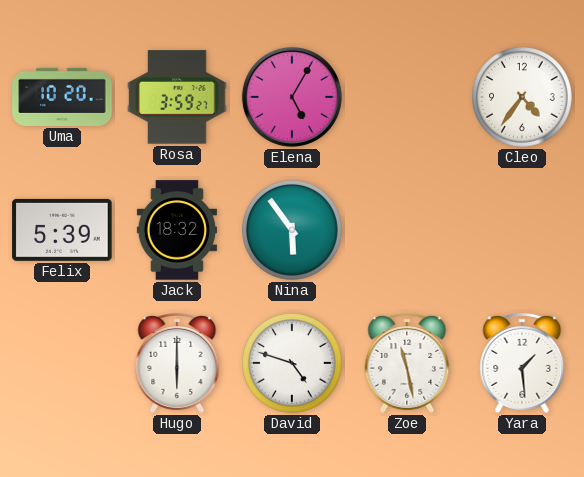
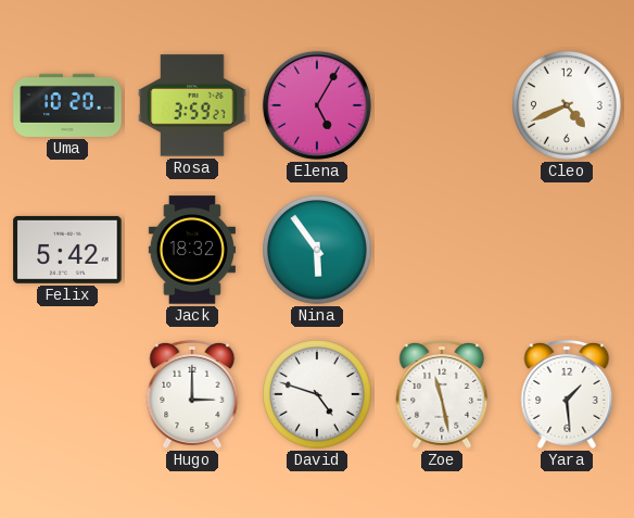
Cleo: 4:36 -> 4:41
Felix: 5:39 -> 5:42
Hugo: 6:00 -> 3:00
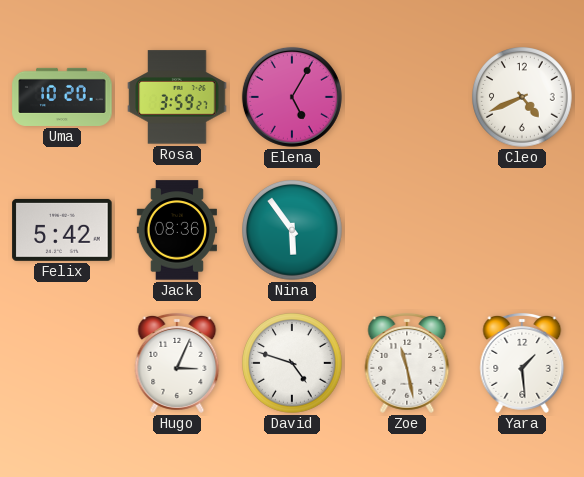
Jack: 18:32 -> 08:36
Hugo: 3:00 -> 3:04
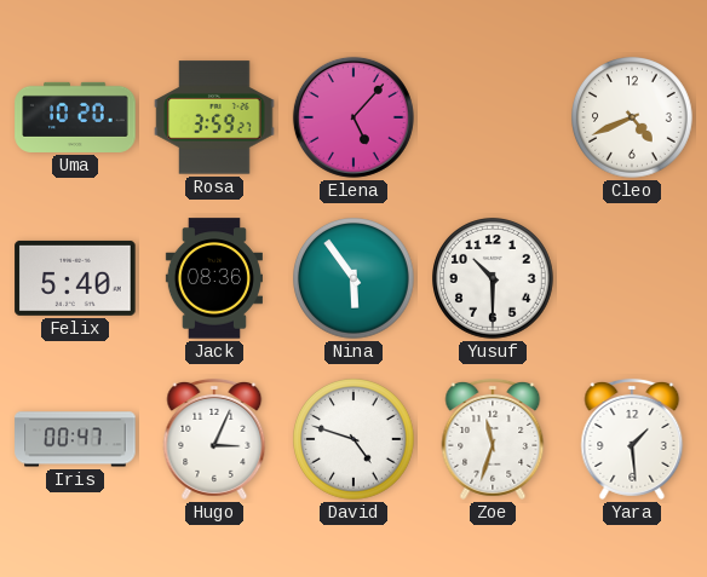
Elena: 5:05 -> 5:07
Felix: 5:42 -> 5:40
Yusuf: none -> 10:30
Iris: none -> 00:47
Zoe: 11:28 -> 11:33
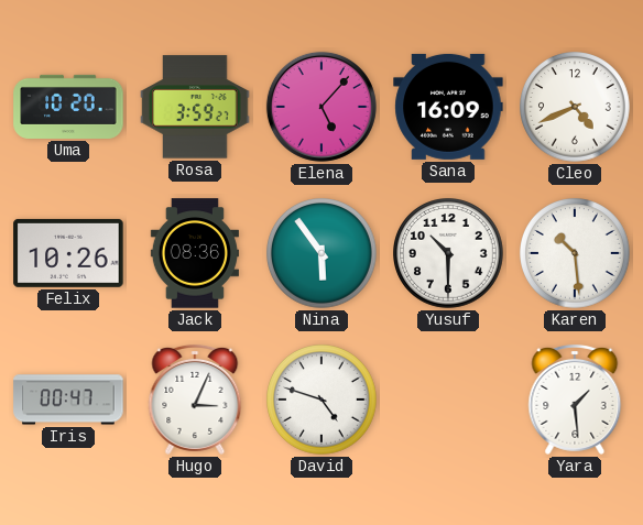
Sana: none -> 16:09
Felix: 5:40 -> 10:26
Karen: none -> 10:29
Zoe: 11:33 -> none
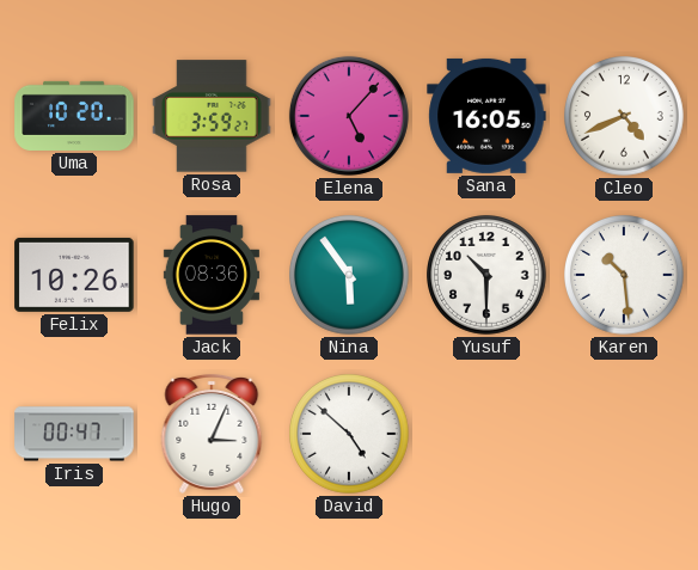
Sana: 16:09 -> 16:05
David: 4:48 -> 4:52
Yara: 1:29 -> none
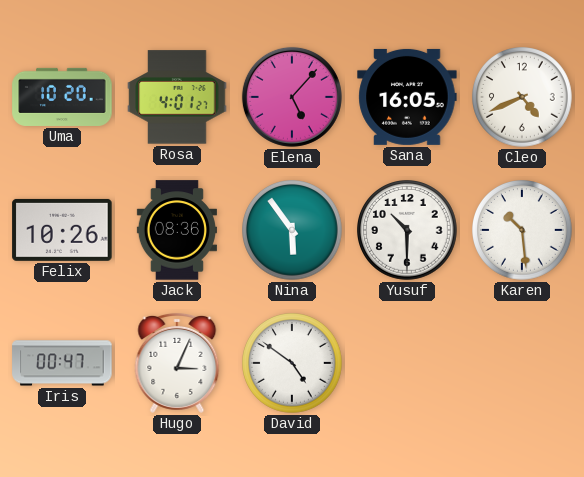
Rosa: 3:59 -> 4:01
David: 4:52 -> 4:51
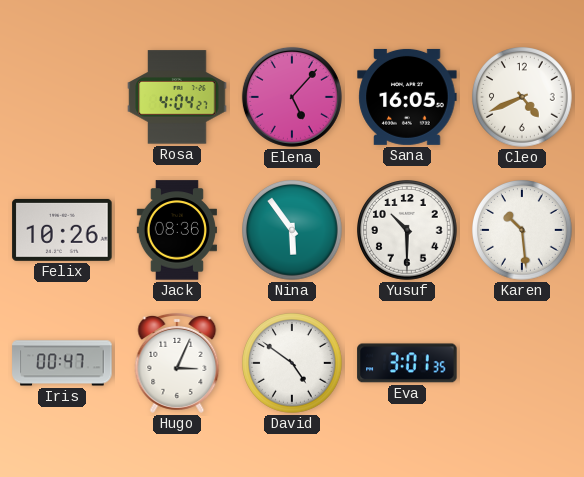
Uma: 10:20 -> none
Rosa: 4:01 -> 4:04
Eva: none -> 3:01
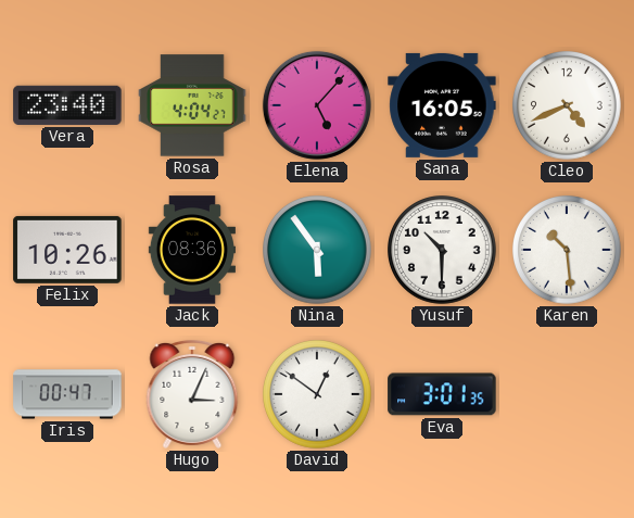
Vera: none -> 23:40
David: 4:51 -> 12:51
